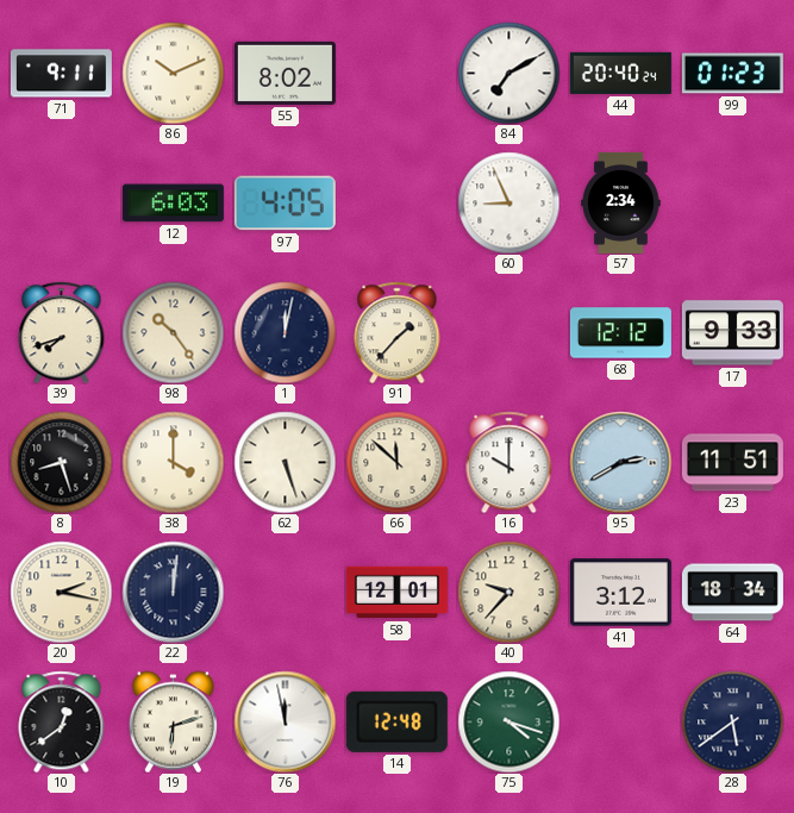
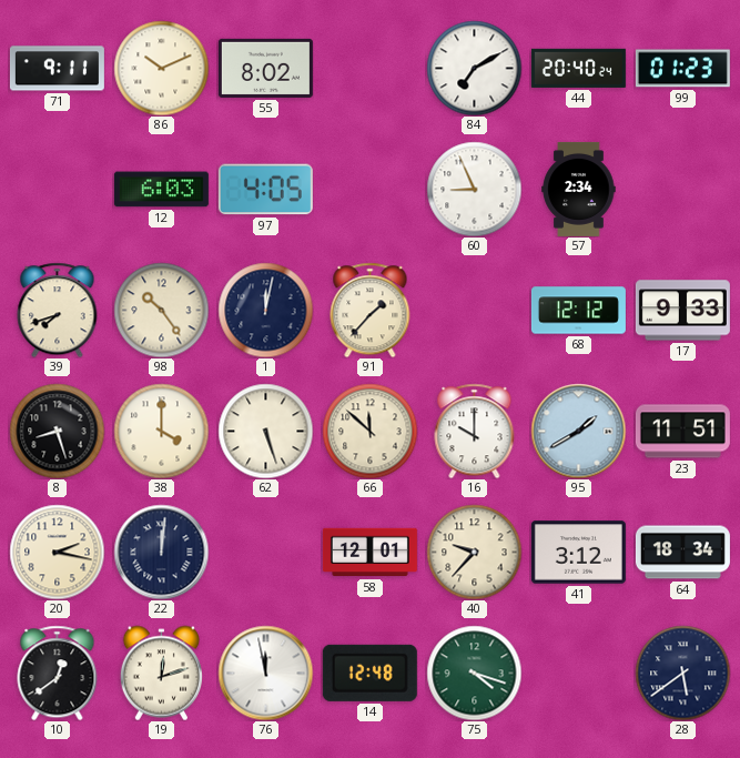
95: 2:40 -> 1:40
19: 6:12 -> 12:12
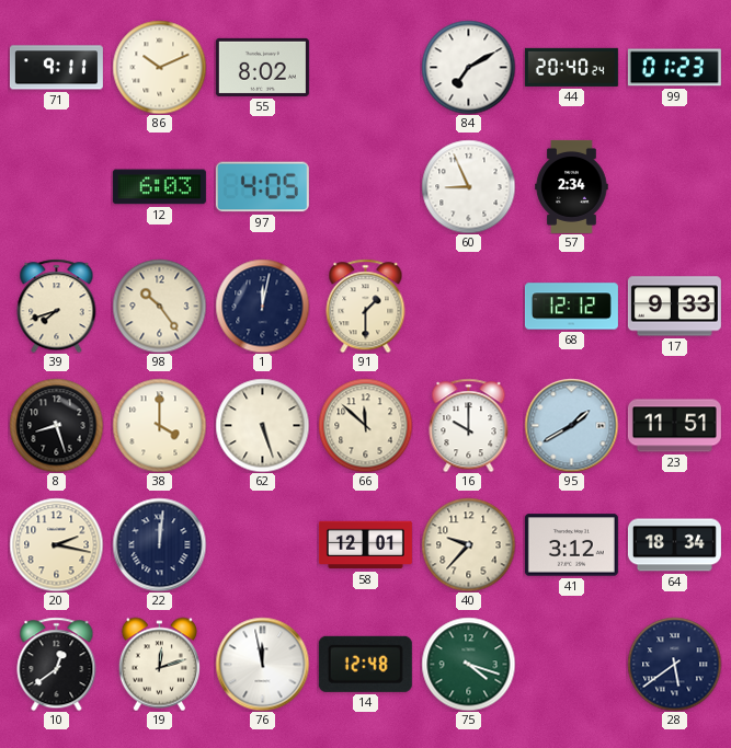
91: 1:37 -> 1:30
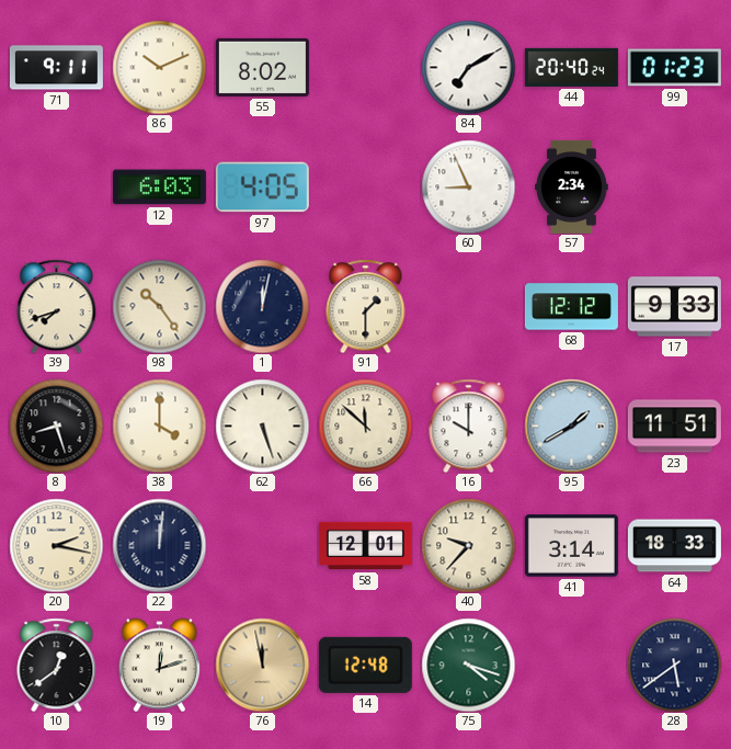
41: 3:12 -> 3:14
64: 18:34 -> 18:33
76 dial: white -> champagne
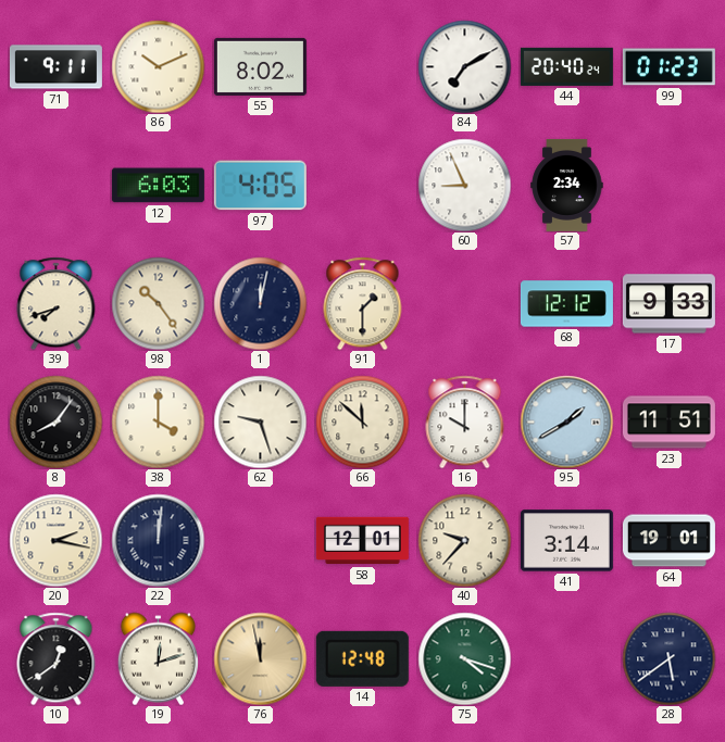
8: 8:27 -> 8:06
62: 5:27 -> 9:27
64: 18:33 -> 19:01
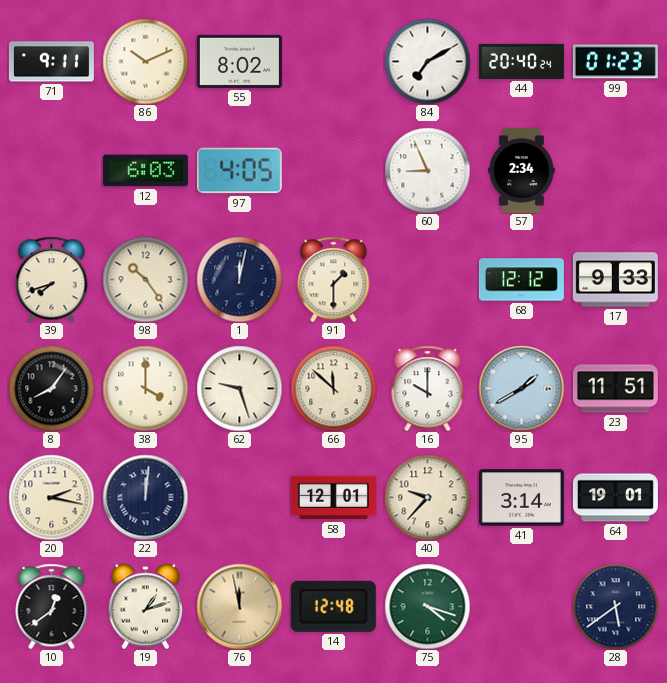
19: 12:12 -> 1:12
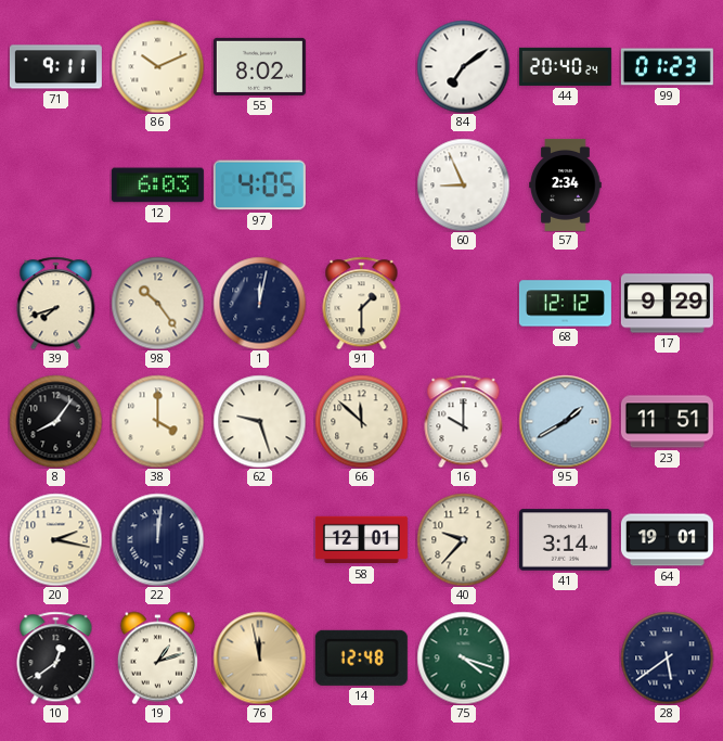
84: 7:10 -> 7:09
17: 9:33 -> 9:29
